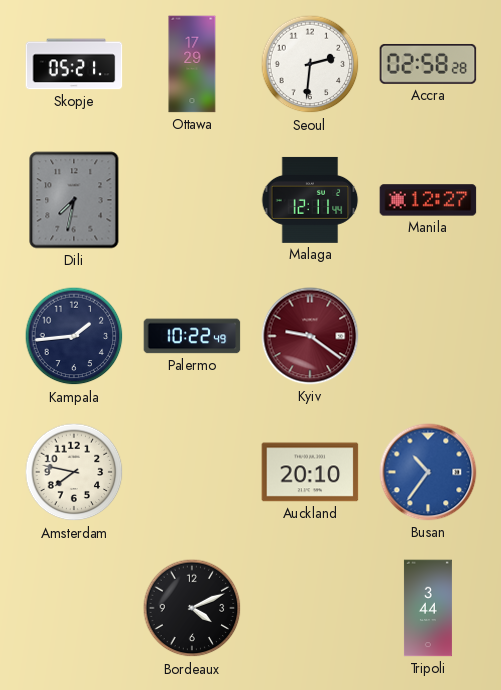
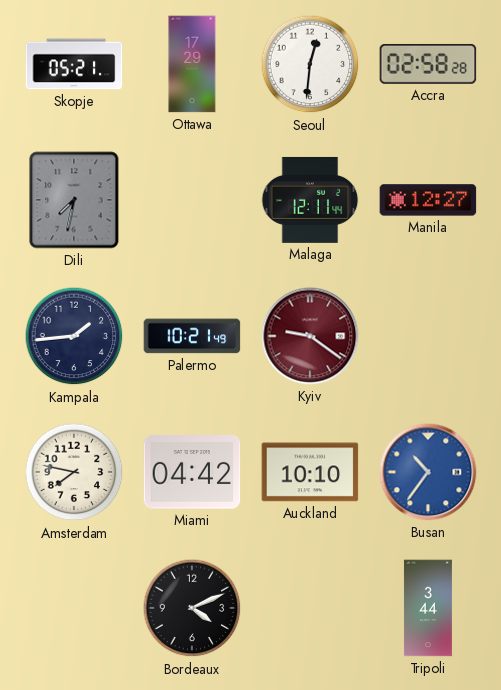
Seoul: 2:31 -> 12:31
Palermo: 10:22 -> 10:21
Miami: none -> 04:42
Auckland: 20:10 -> 10:10
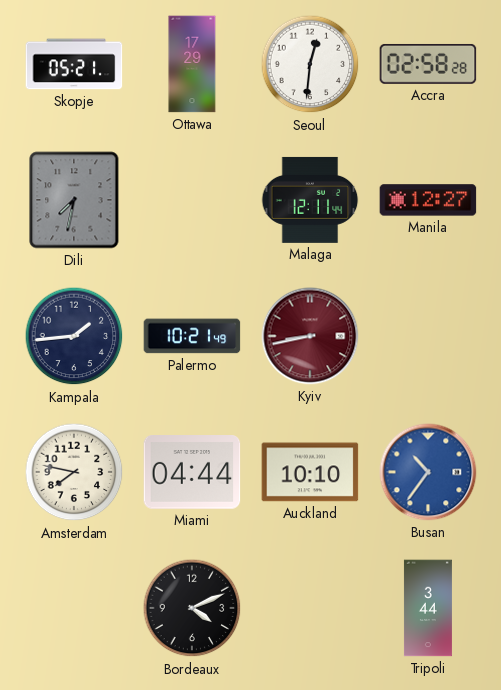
Kyiv: 9:21 -> 8:43
Miami: 04:42 -> 04:44
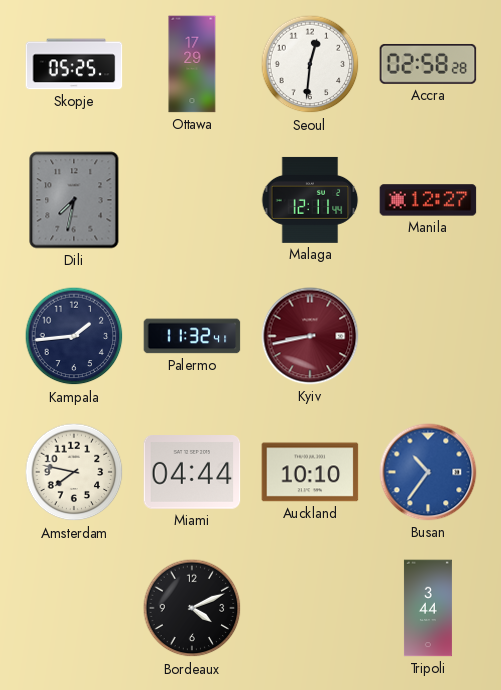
Skopje: 05:21 -> 05:25
Palermo: 10:21 -> 11:32
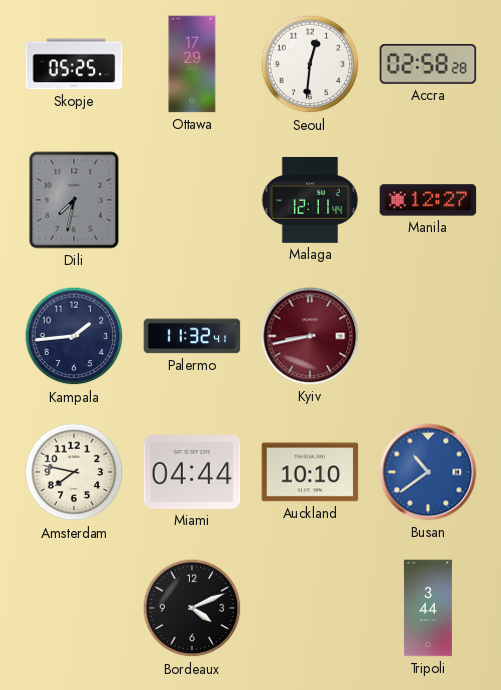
Busan: 10:36 -> 10:39
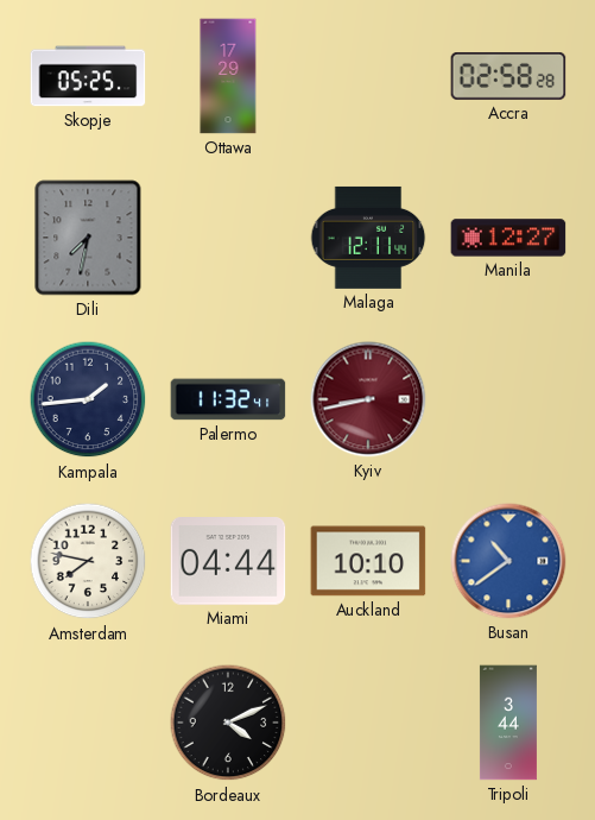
Seoul: 12:31 -> none
